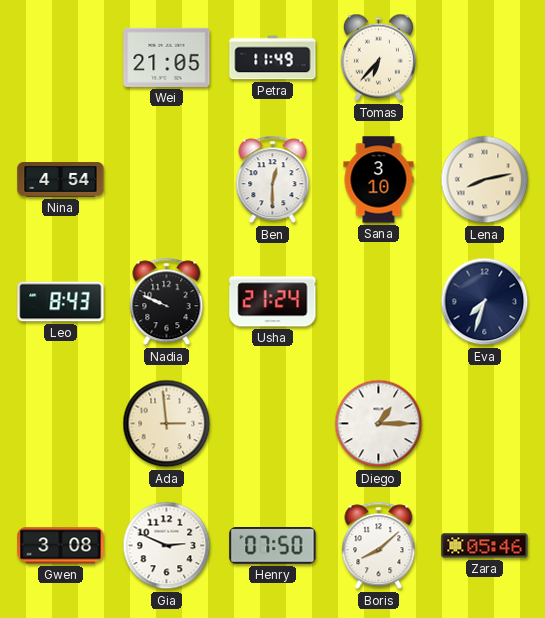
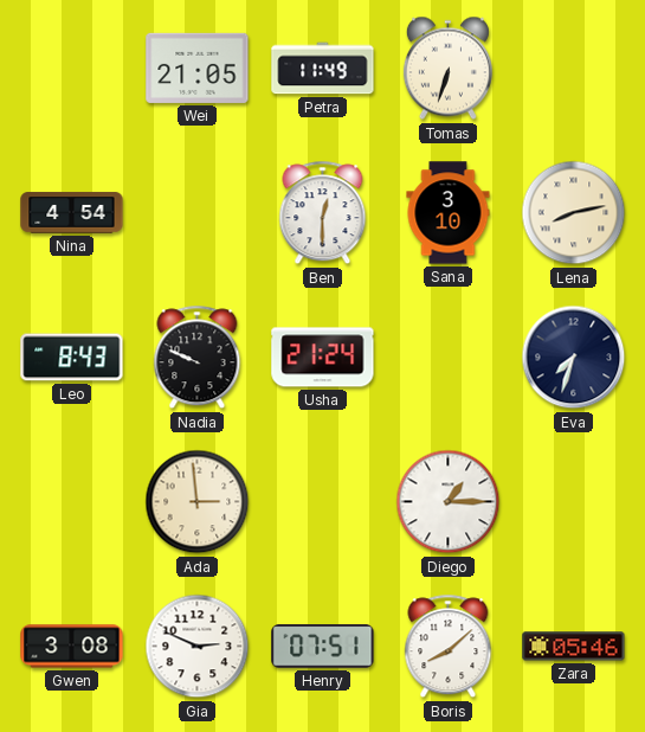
Tomas: 6:37 -> 6:33
Henry: 07:50 -> 07:51
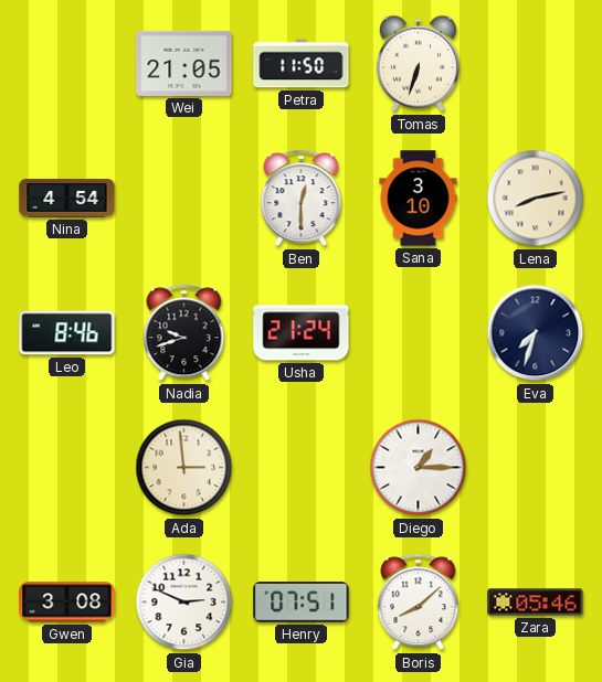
Petra: 11:49 -> 11:50
Leo: 8:43 -> 8:46
Nadia: 9:49 -> 9:42
